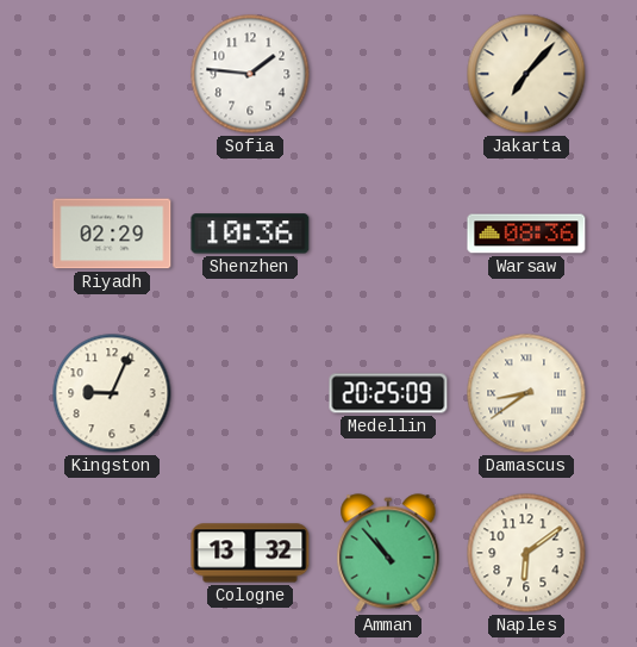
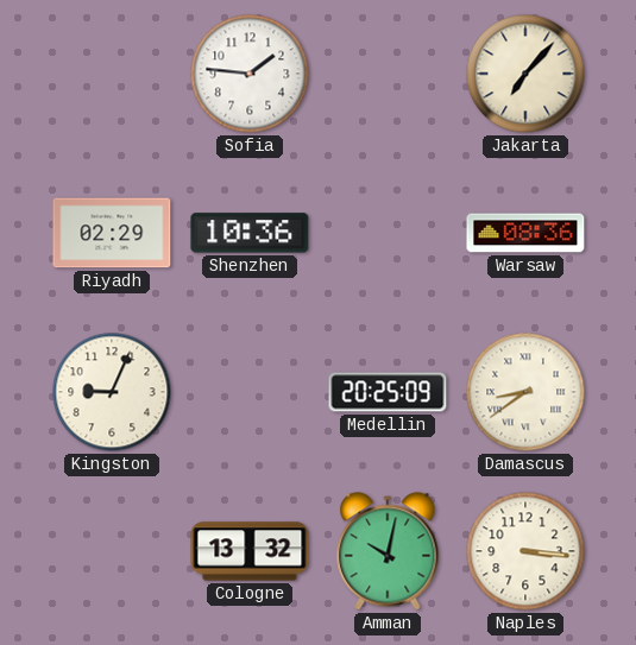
Amman: 10:53 -> 10:02
Naples: 6:09 -> 3:16
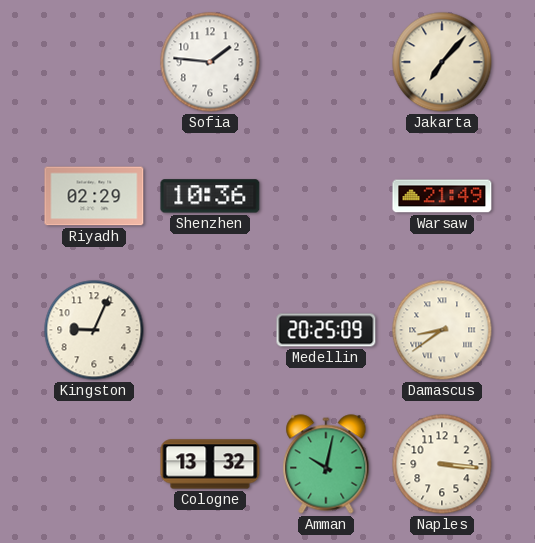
Warsaw: 08:36 -> 21:49
